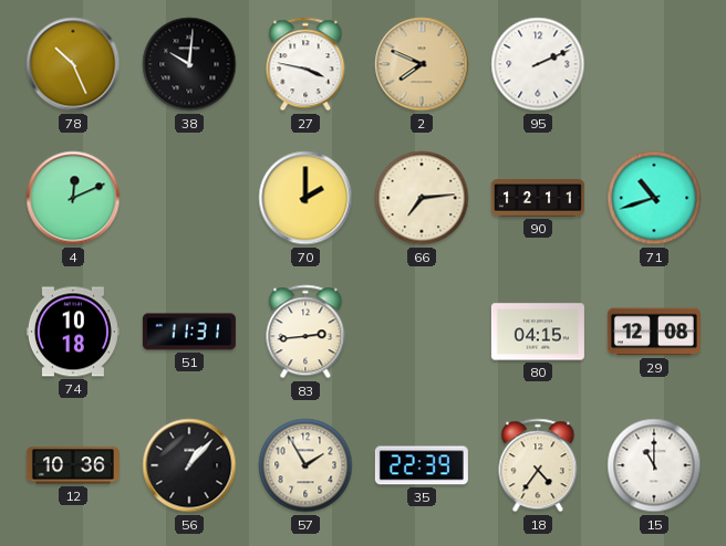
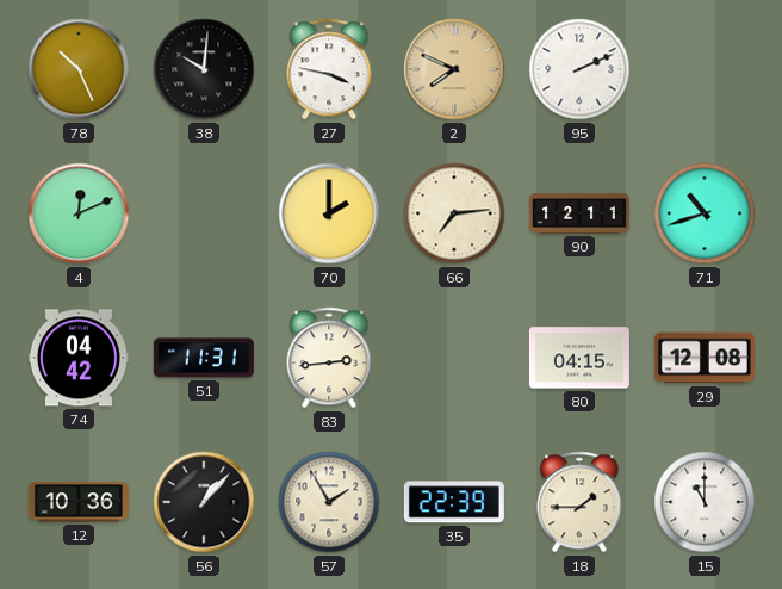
74: 10:18 -> 04:42
18: 4:36 -> 1:45
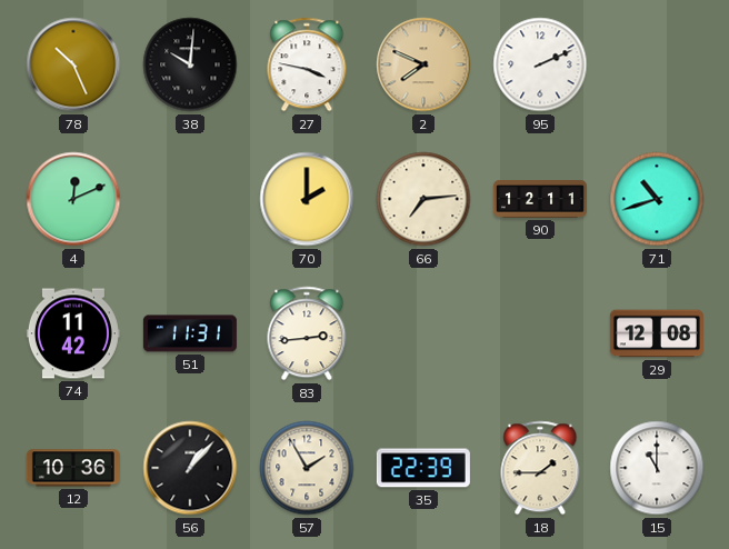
74: 04:42 -> 11:42
80: 04:15 -> none
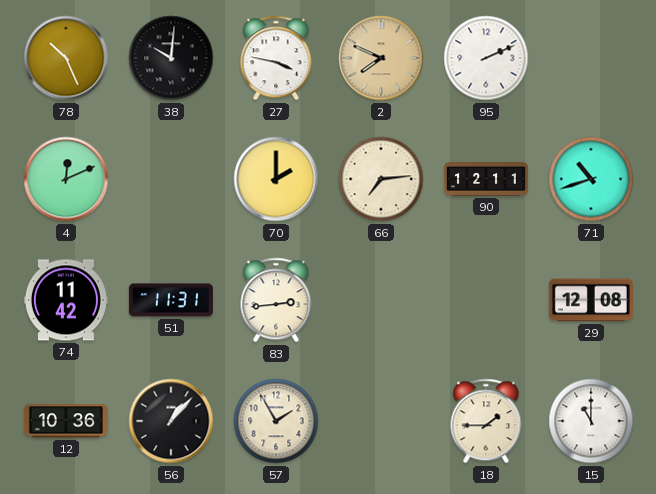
35: 22:39 -> none
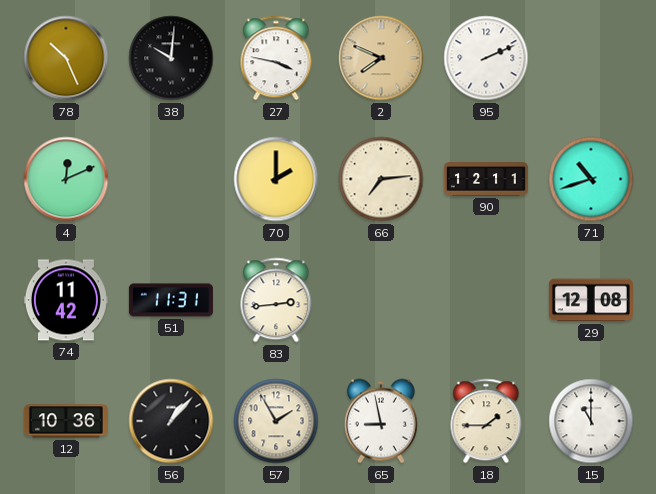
65: none -> 8:58
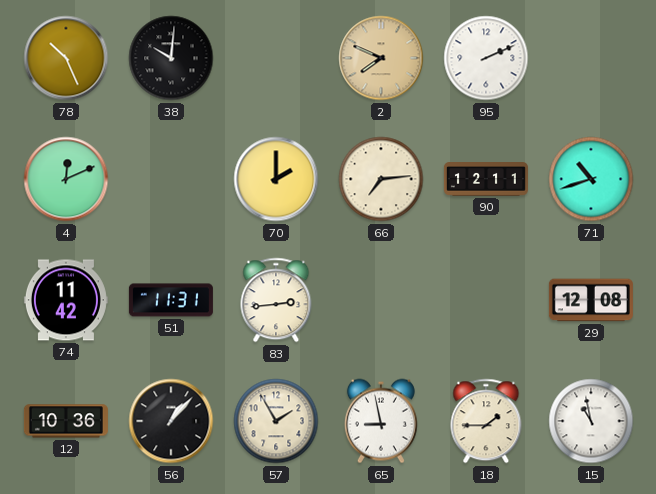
27: 3:47 -> none
15: 11:00 -> 10:58
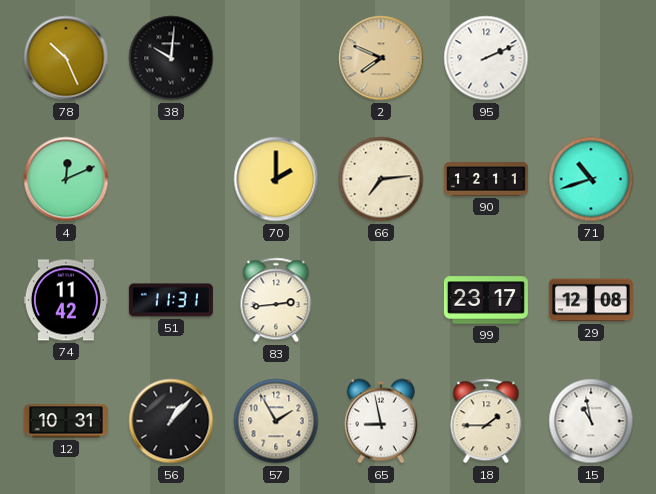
99: none -> 23:17
12: 10:36 -> 10:31
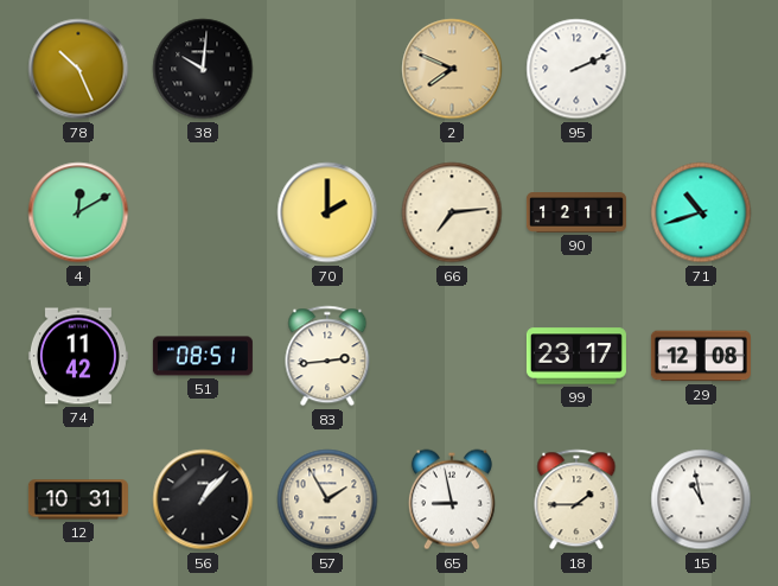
4: 12:11 -> 12:10
51: 11:31 -> 08:51
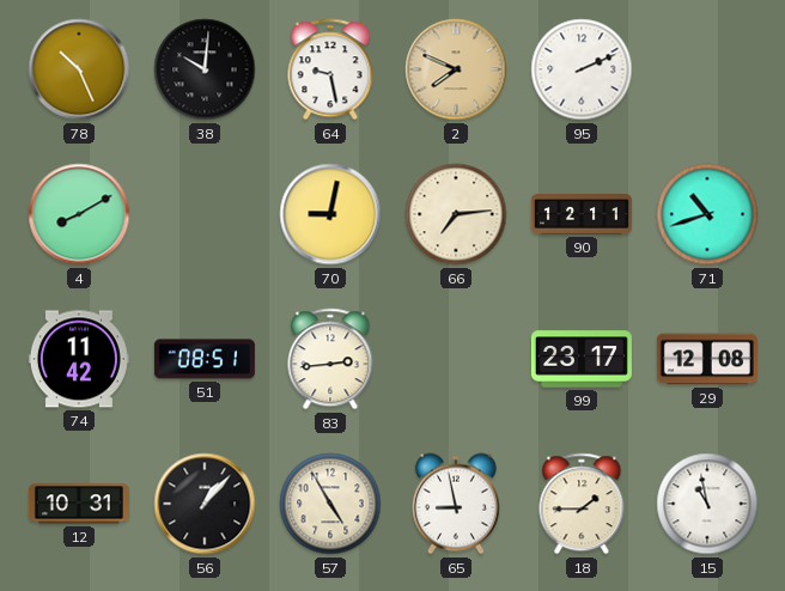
64: none -> 9:28
4: 12:10 -> 8:10
70: 2:00 -> 9:02
57: 1:55 -> 4:55
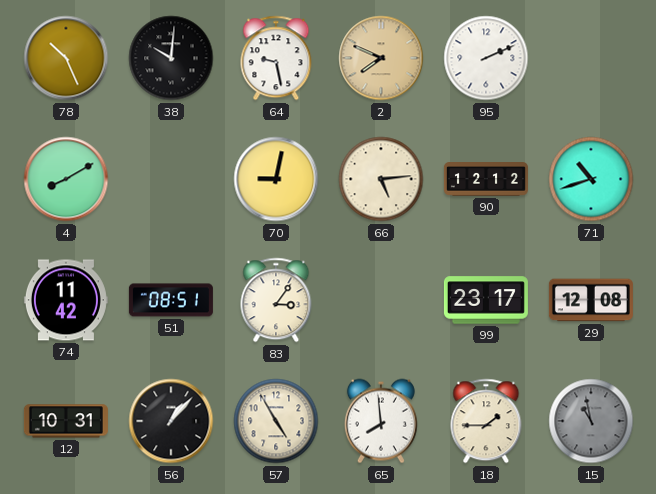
66: 7:14 -> 5:14
90: 12:11 -> 12:12
83: 2:44 -> 3:06
65: 8:58 -> 7:59
15 dial: white -> grey
